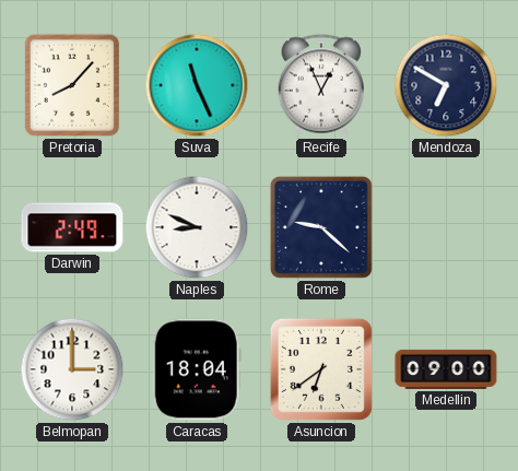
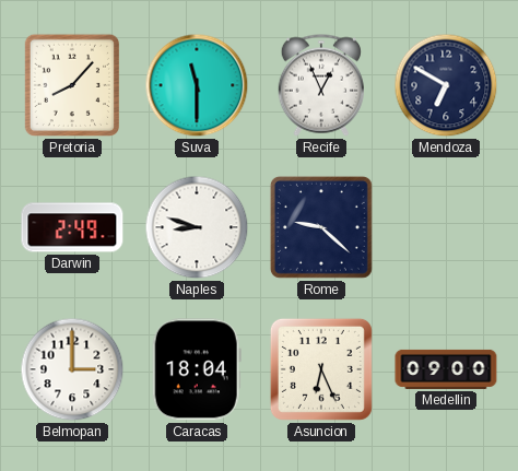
Suva: 11:26 -> 11:30
Naples: 8:49 -> 8:48
Asuncion: 6:39 -> 6:26
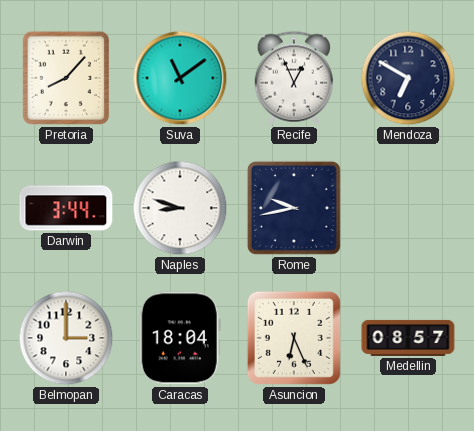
Suva: 11:30 -> 11:09
Darwin: 2:49 -> 3:44
Rome: 9:22 -> 9:43
Medellin: 09:00 -> 08:57
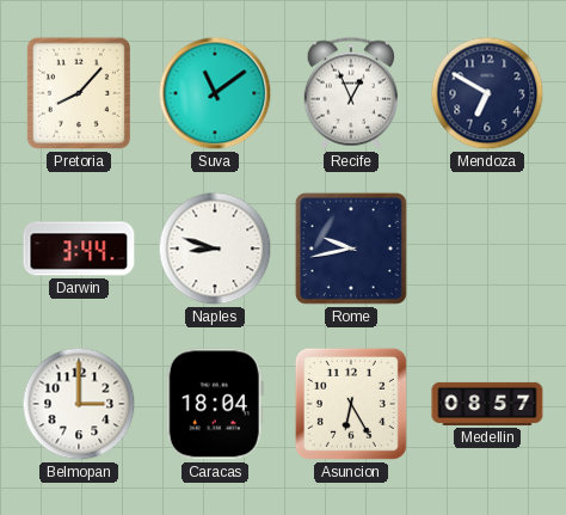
Asuncion: 6:26 -> 6:25
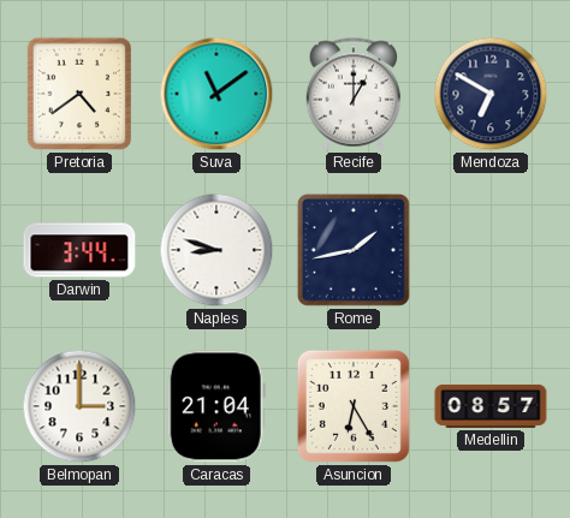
Pretoria: 8:07 -> 4:39
Recife: 12:56 -> 1:00
Rome: 9:43 -> 1:43
Caracas: 18:04 -> 21:04
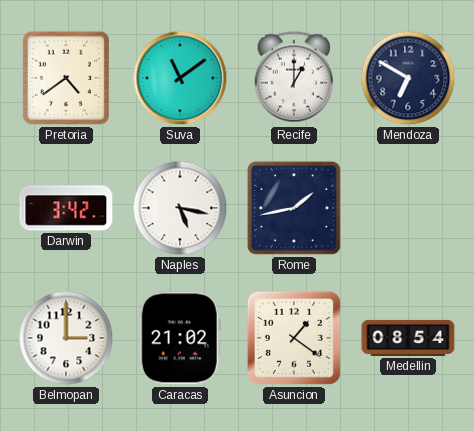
Darwin: 3:44 -> 3:42
Naples: 8:48 -> 5:17
Caracas: 21:04 -> 21:02
Asuncion: 6:25 -> 1:21
Medellin: 08:57 -> 08:54
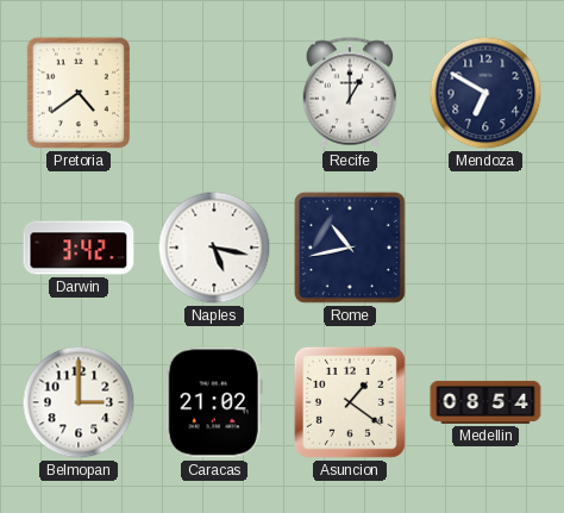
Suva: 11:09 -> none
Rome: 1:43 -> 10:43
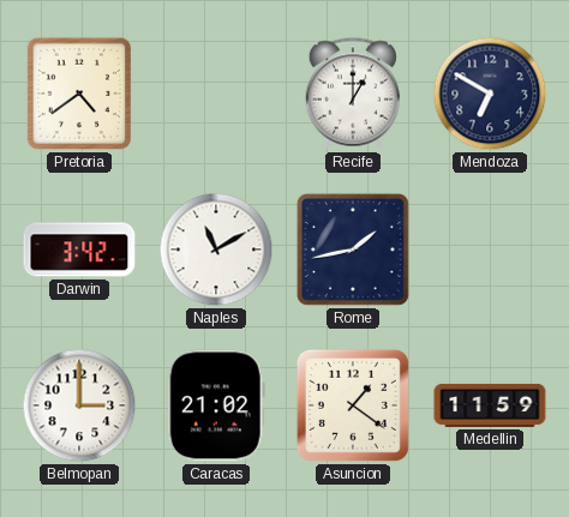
Naples: 5:17 -> 11:10
Rome: 10:43 -> 1:43
Medellin: 08:54 -> 11:59
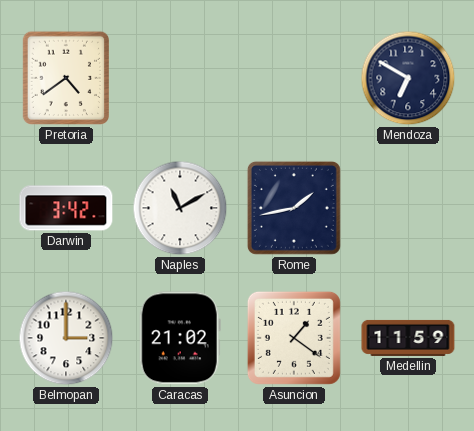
Recife: 1:00 -> none
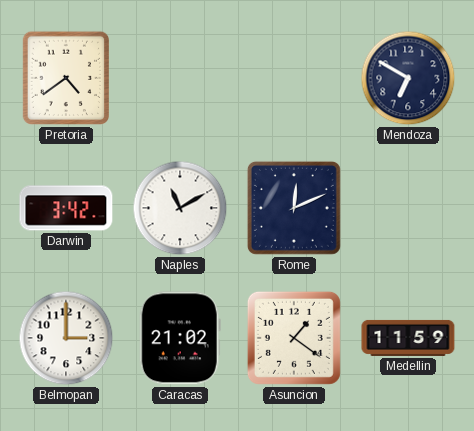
Rome: 1:43 -> 12:11
